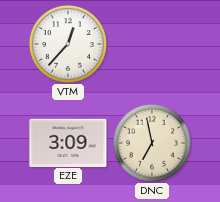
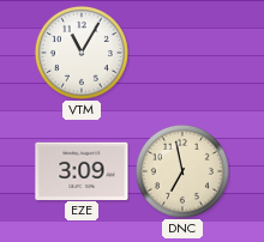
VTM: 12:37 -> 11:05
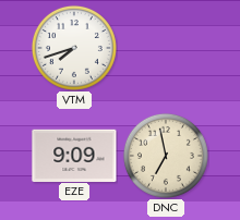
VTM: 11:05 -> 7:42
EZE: 3:09 -> 9:09
